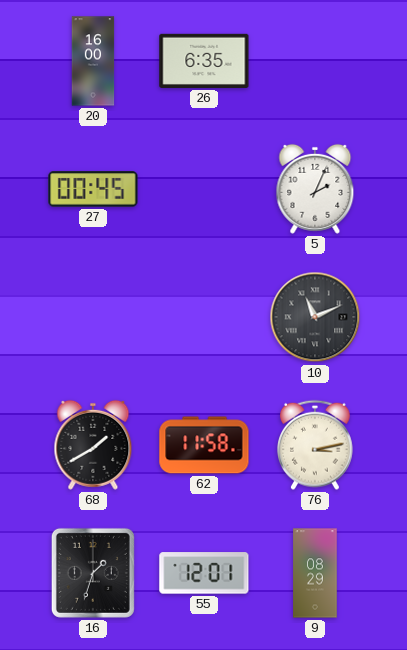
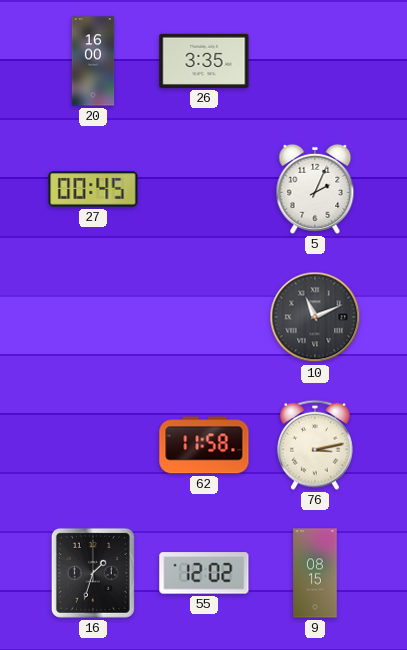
26: 6:35 -> 3:35
68: 1:40 -> none
55: 12:01 -> 12:02
9: 08:29 -> 08:15
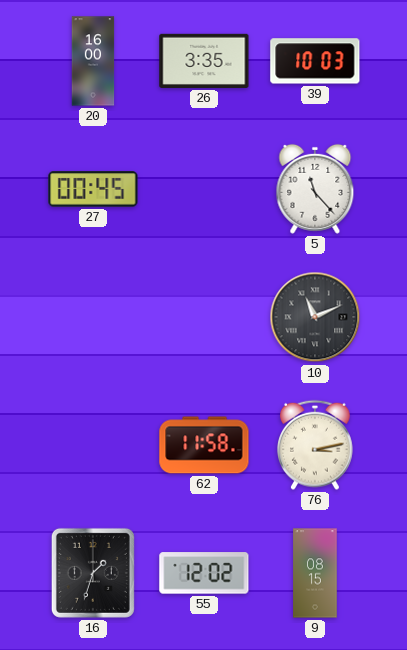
39: none -> 10:03
5: 2:04 -> 11:23
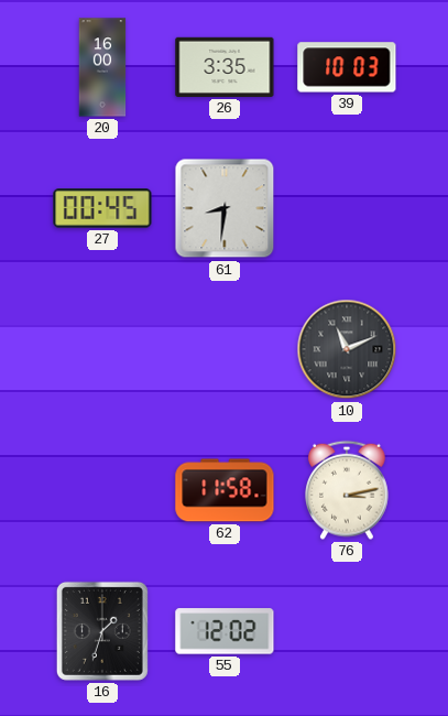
61: none -> 8:31
5: 11:23 -> none
9: 08:15 -> none
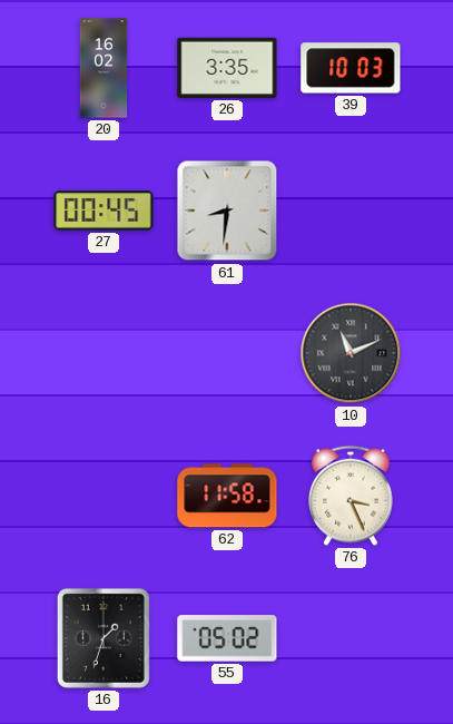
20: 16:00 -> 16:02
76: 3:13 -> 3:26
55: 12:02 -> 05:02
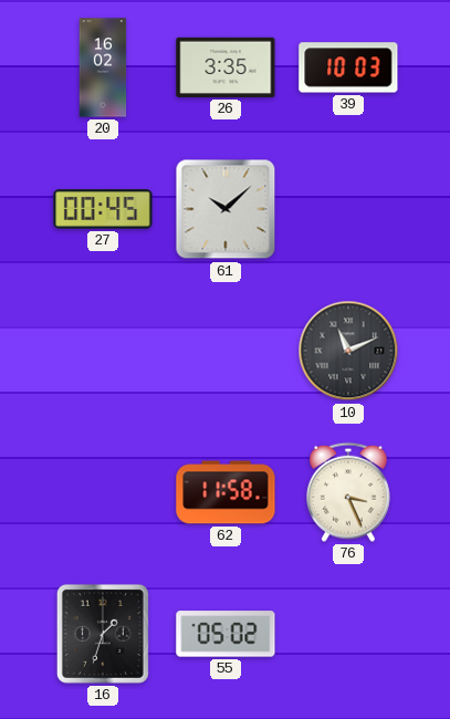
61: 8:31 -> 10:08
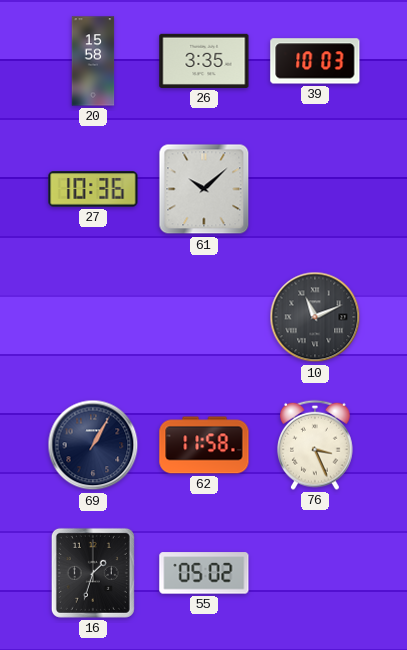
20: 16:02 -> 15:58
27: 00:45 -> 10:36
69: none -> 1:05
